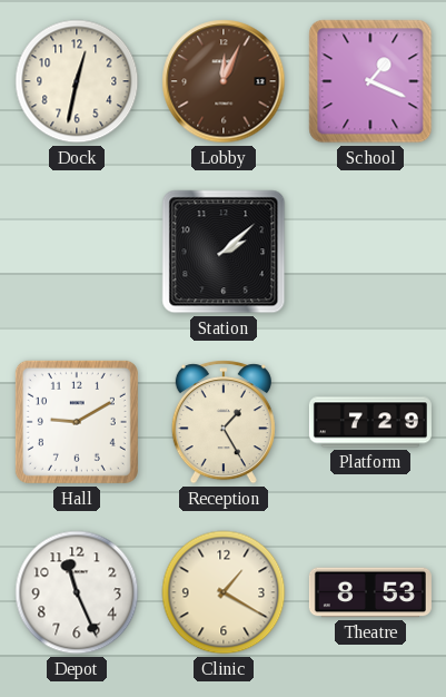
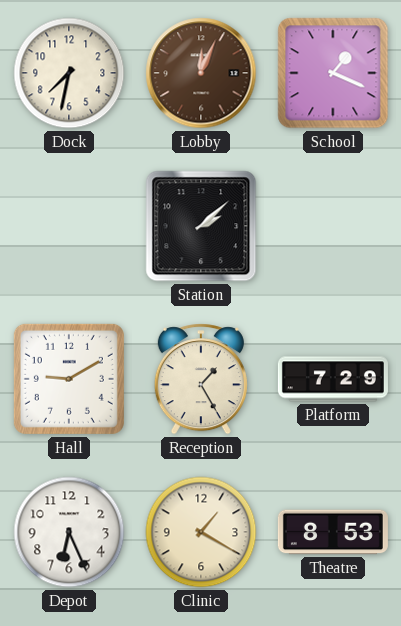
Dock: 12:32 -> 7:32
Depot: 11:26 -> 6:26
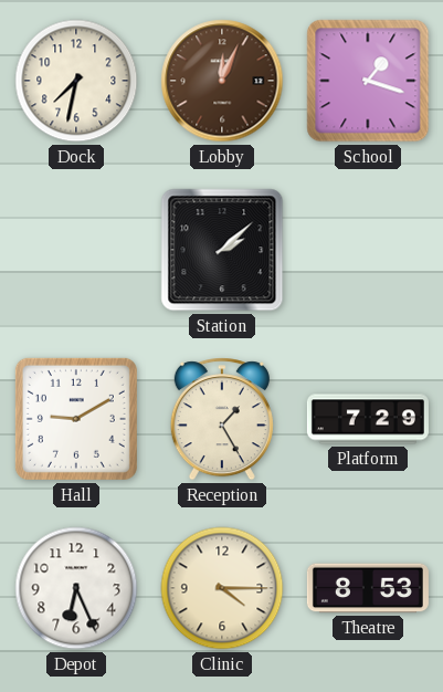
School: 1:19 -> 1:18
Clinic: 1:20 -> 4:15
